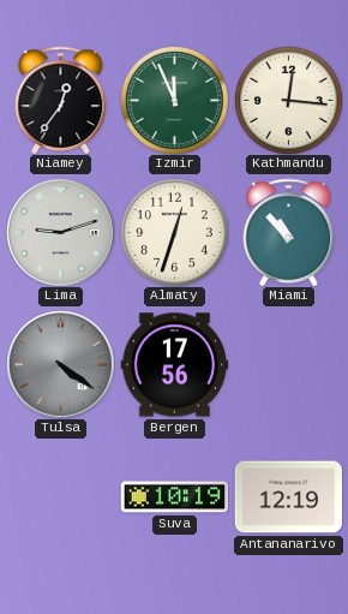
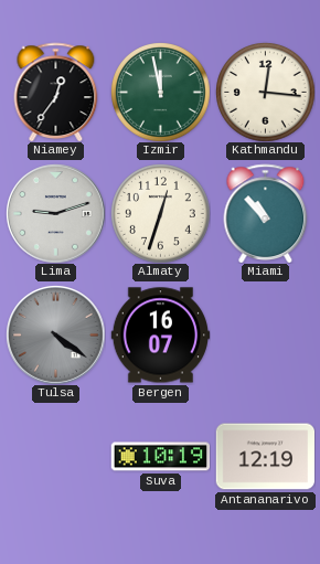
Izmir: 11:56 -> 11:58
Bergen: 17:56 -> 16:07
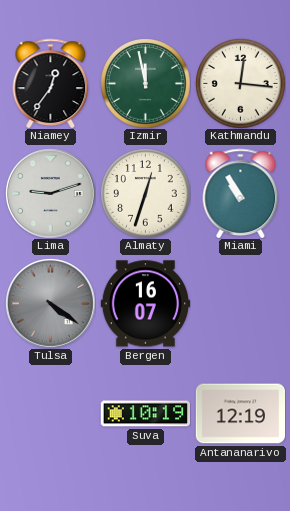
Miami: 10:53 -> 10:55
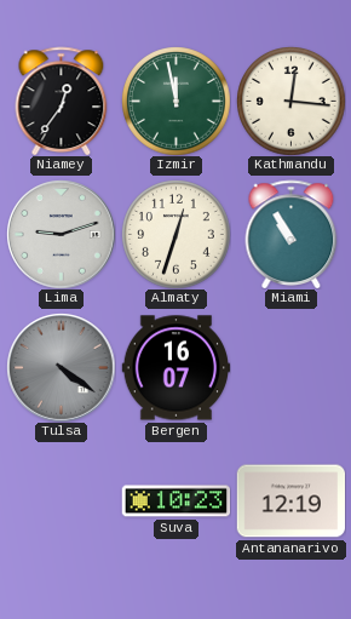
Suva: 10:19 -> 10:23
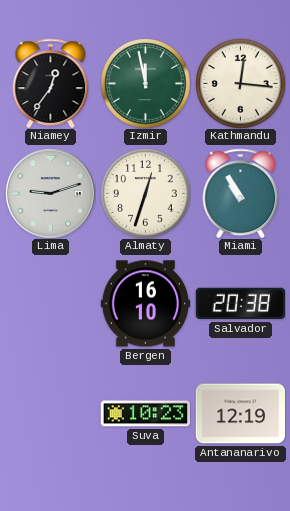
Tulsa: 4:21 -> none
Bergen: 16:07 -> 16:10
Salvador: none -> 20:38
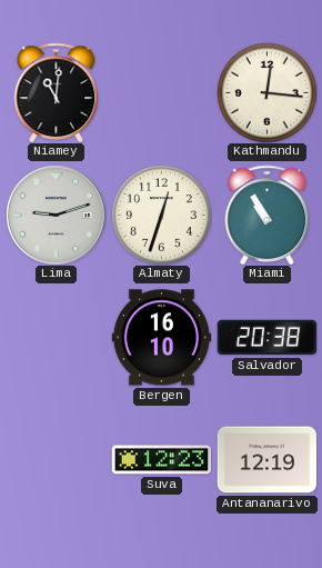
Niamey: 12:36 -> 11:01
Izmir: 11:58 -> none
Suva: 10:23 -> 12:23
